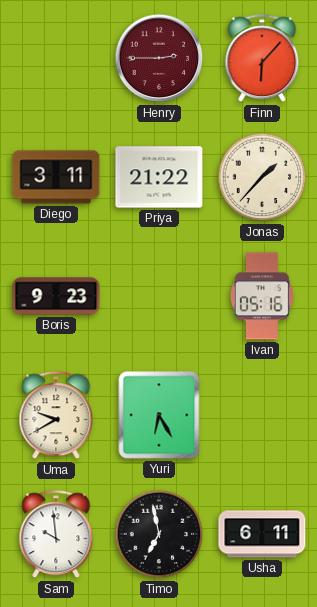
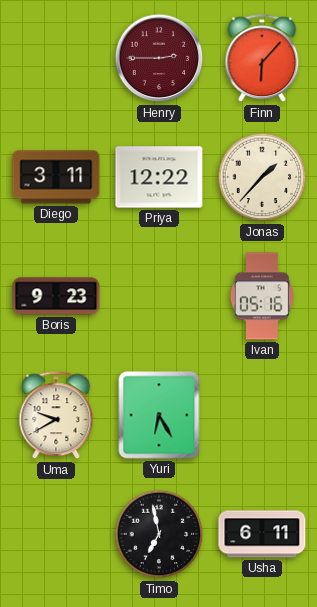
Priya: 21:22 -> 12:22
Sam: 9:59 -> none
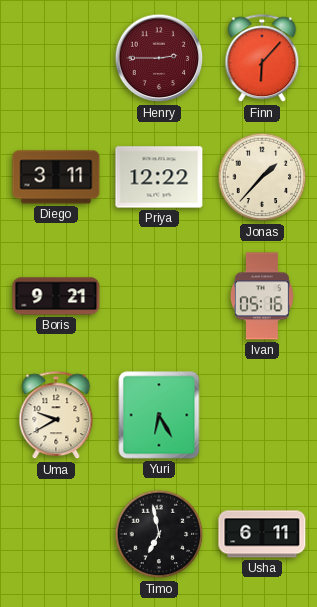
Boris: 9:23 -> 9:21
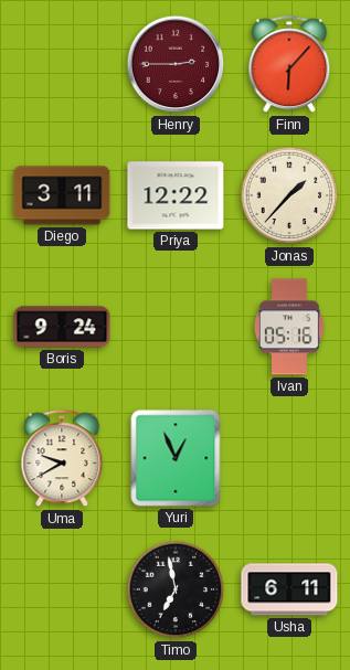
Boris: 9:21 -> 9:24
Yuri: 6:25 -> 12:56
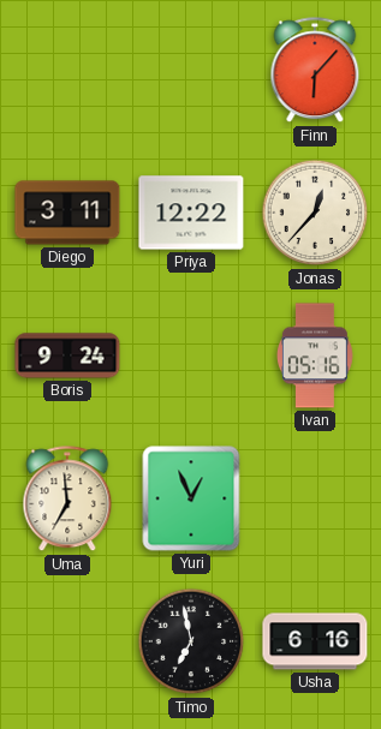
Henry: 2:45 -> none
Jonas: 1:37 -> 12:37
Uma: 9:40 -> 6:59
Usha: 6:11 -> 6:16
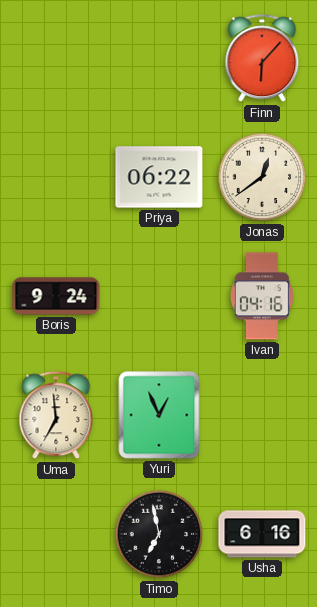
Diego: 3:11 -> none
Priya: 12:22 -> 06:22
Jonas: 12:37 -> 12:39
Ivan: 05:16 -> 04:16
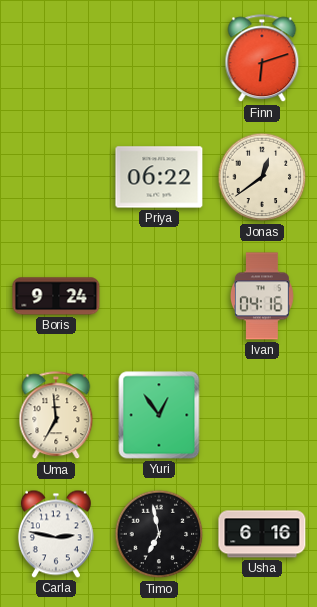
Finn: 6:07 -> 6:12
Yuri: 12:56 -> 12:54
Carla: none -> 2:47
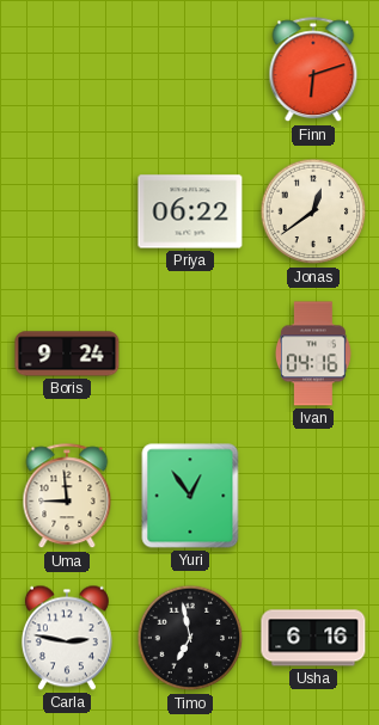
Uma: 6:59 -> 8:59
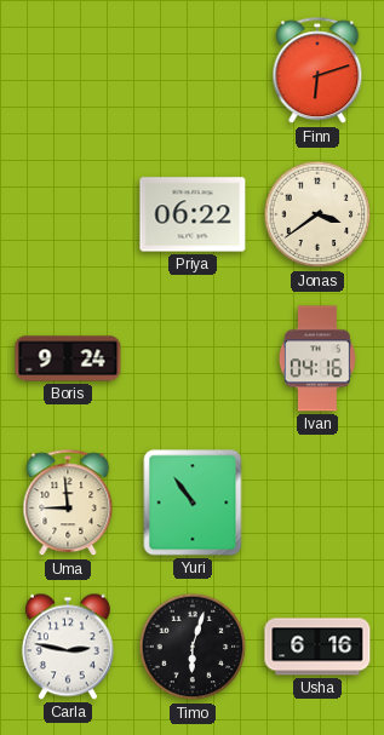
Jonas: 12:39 -> 3:39
Yuri: 12:54 -> 10:54
Timo: 6:58 -> 6:03
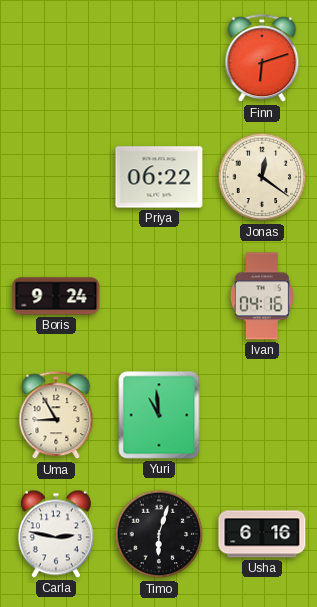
Jonas: 3:39 -> 12:21
Uma: 8:59 -> 8:55
Yuri: 10:54 -> 10:59
